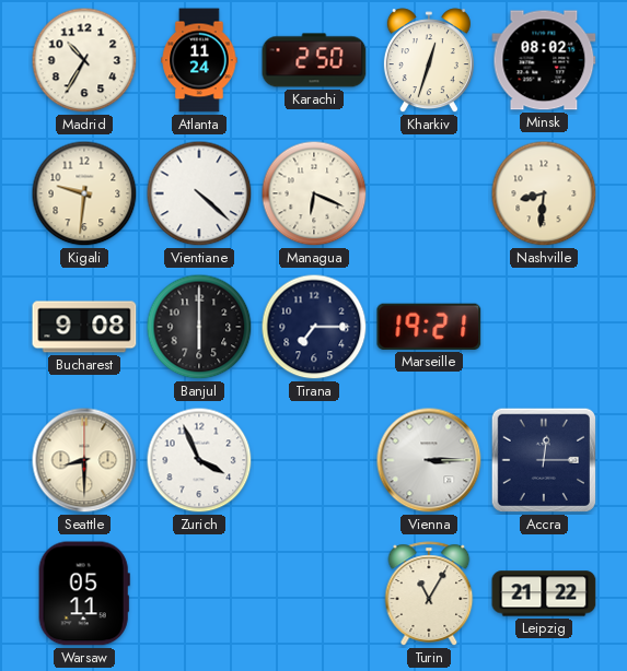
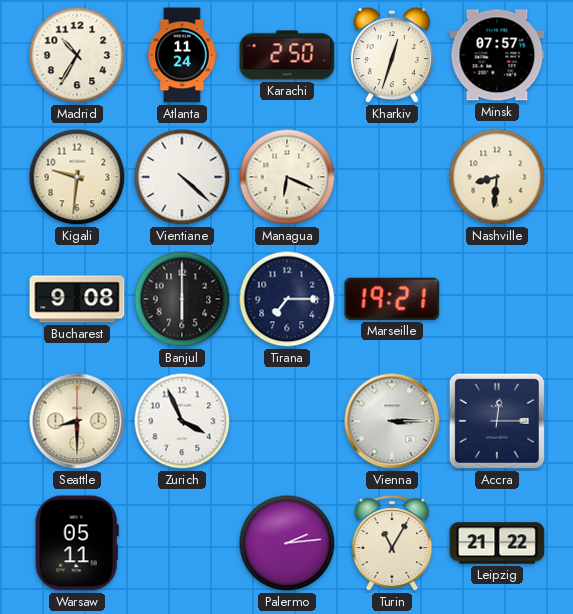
Minsk: 08:02 -> 07:57
Palermo: none -> 2:14
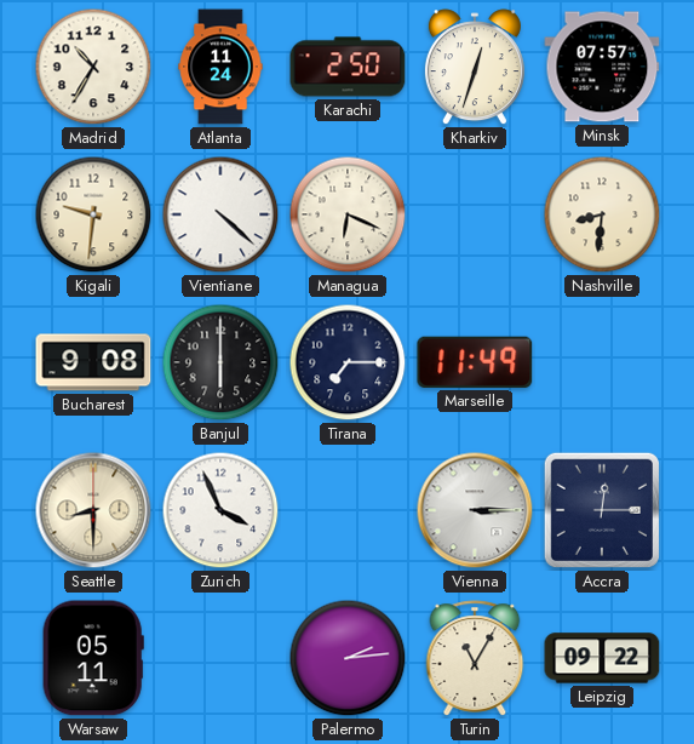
Marseille: 19:21 -> 11:49
Leipzig: 21:22 -> 09:22
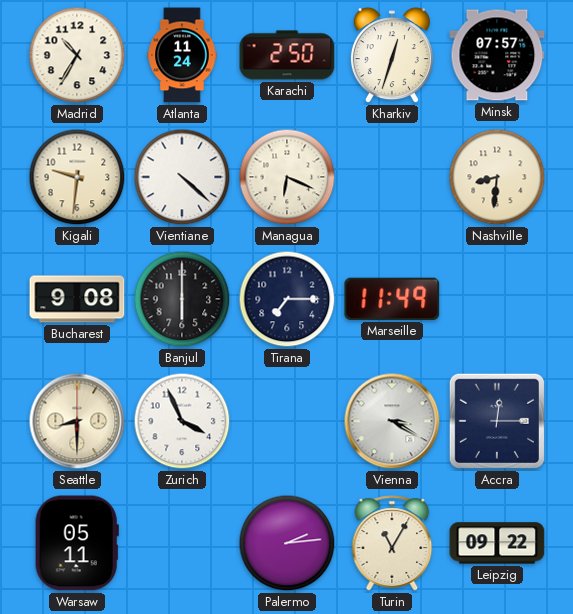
Vienna: 3:15 -> 3:20
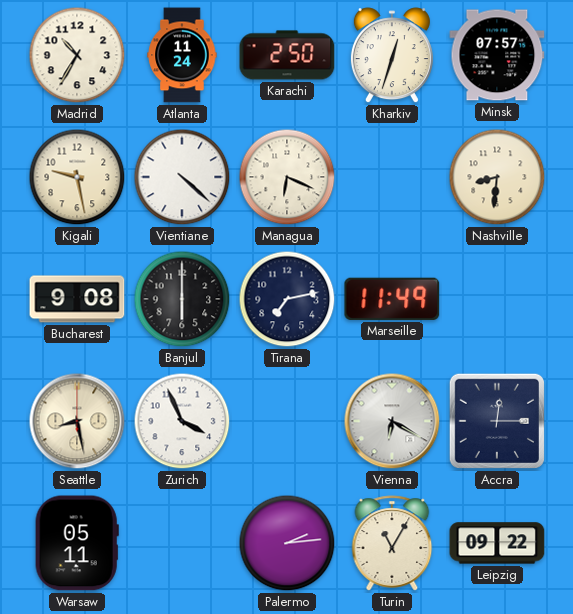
Kigali: 9:31 -> 9:28
Tirana: 7:15 -> 7:13
Seattle: 8:30 -> 8:28
Vienna: 3:20 -> 6:20
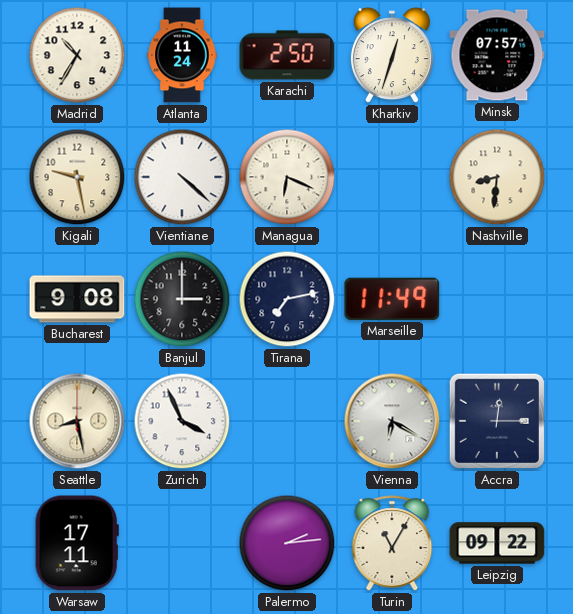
Banjul: 6:00 -> 3:00
Warsaw: 05:11 -> 17:11
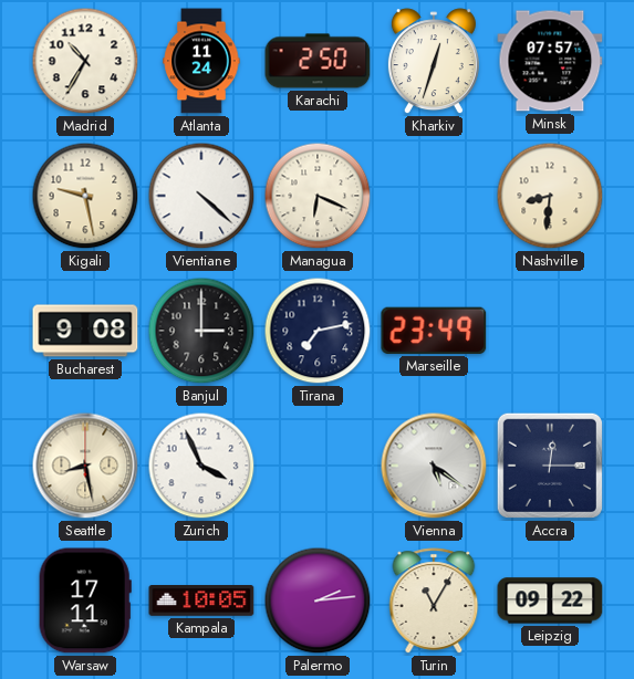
Marseille: 11:49 -> 23:49
Vienna: 6:20 -> 5:21
Kampala: none -> 10:05
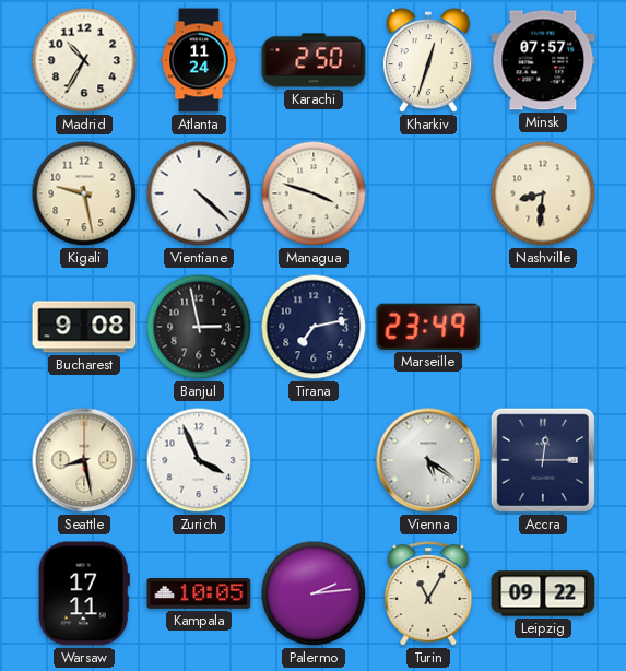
Managua: 6:19 -> 3:48
Banjul: 3:00 -> 2:58
